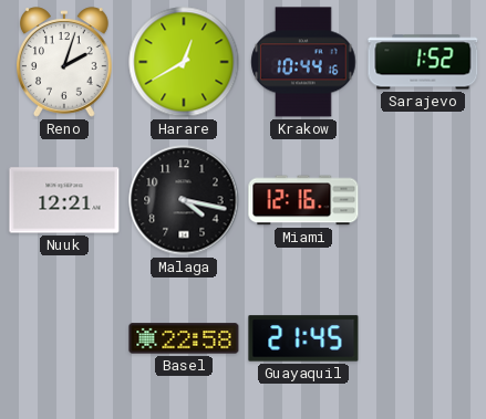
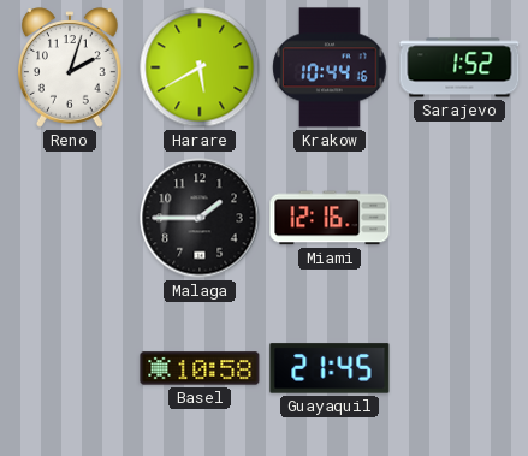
Harare: 12:40 -> 5:40
Nuuk: 12:21 -> none
Malaga: 4:17 -> 1:45
Basel: 22:58 -> 10:58
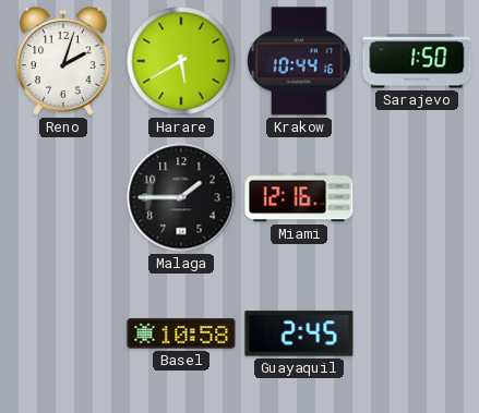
Sarajevo: 1:52 -> 1:50
Guayaquil: 21:45 -> 2:45
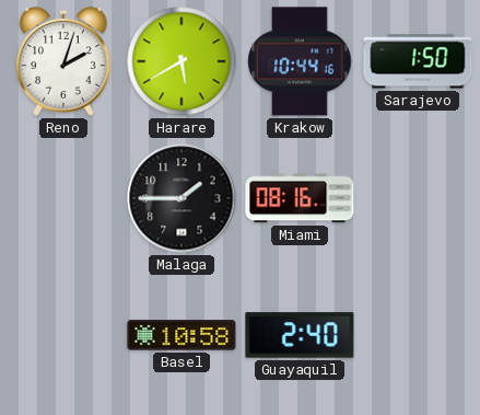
Miami: 12:16 -> 08:16
Guayaquil: 2:45 -> 2:40
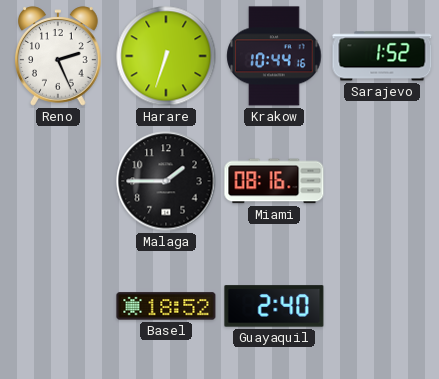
Reno: 2:03 -> 2:26
Harare: 5:40 -> 6:33
Sarajevo: 1:50 -> 1:52
Basel: 10:58 -> 18:52
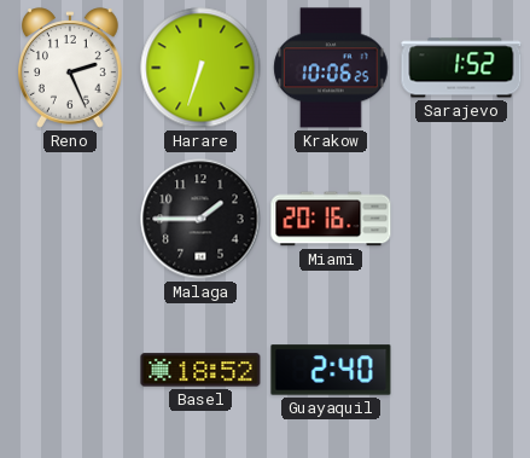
Krakow: 10:44 -> 10:06
Miami: 08:16 -> 20:16
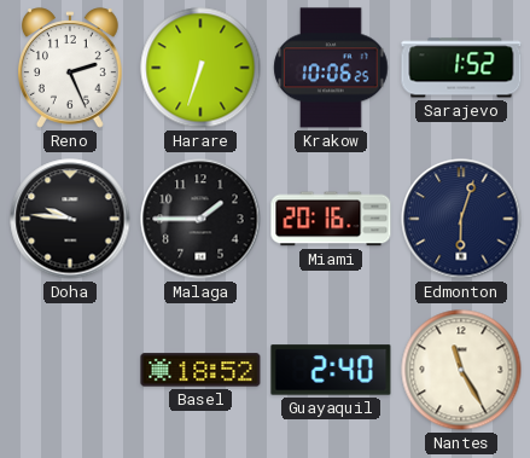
Doha: none -> 9:46
Edmonton: none -> 6:03
Nantes: none -> 11:25
